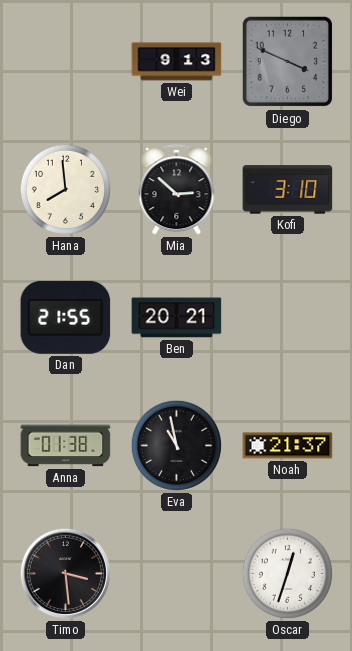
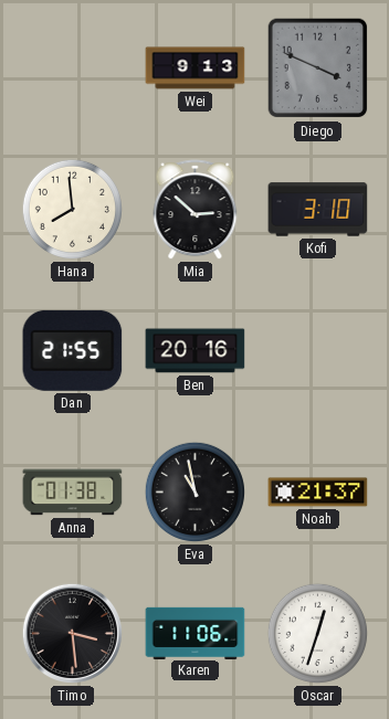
Ben: 20:21 -> 20:16
Karen: none -> 11:06
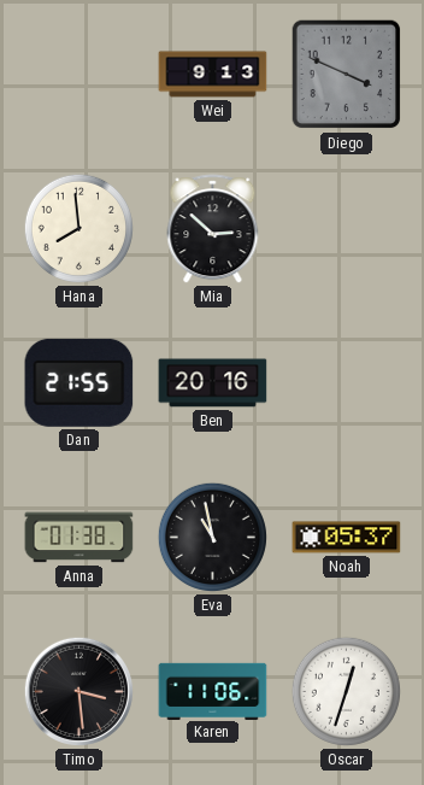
Kofi: 3:10 -> none
Noah: 21:37 -> 05:37
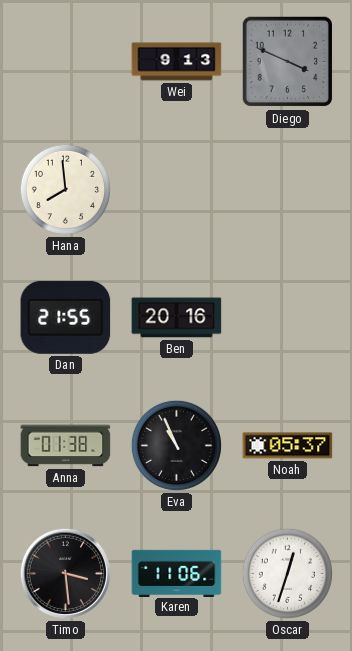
Mia: 2:52 -> none
Eva: 10:58 -> 10:56
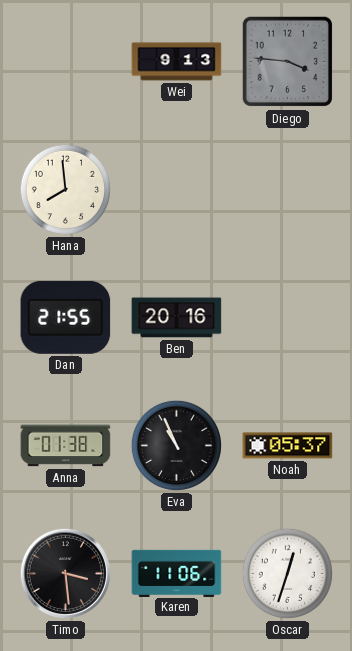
Diego: 3:49 -> 3:46
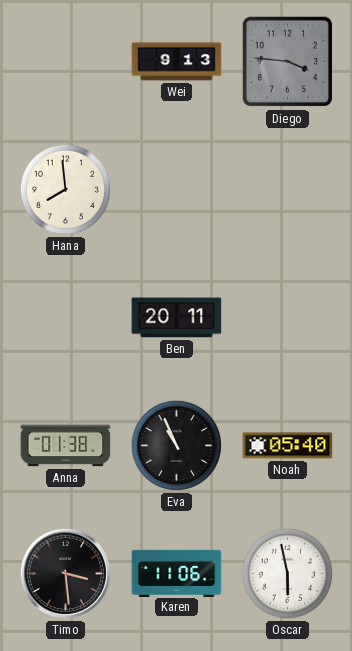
Dan: 21:55 -> none
Ben: 20:16 -> 20:11
Noah: 05:37 -> 05:40
Oscar: 12:33 -> 5:58
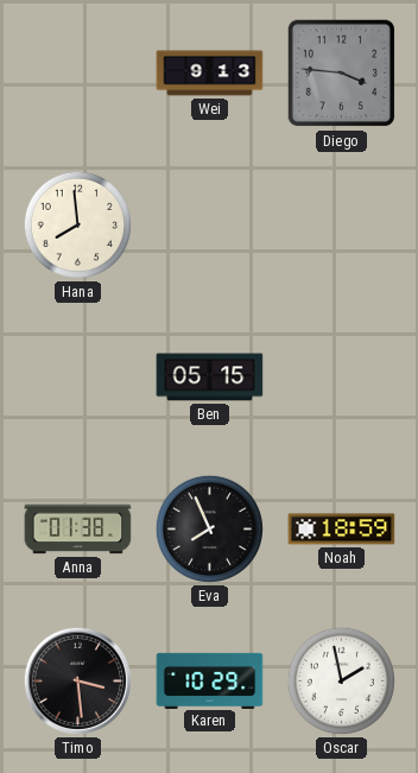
Ben: 20:11 -> 05:15
Eva: 10:56 -> 7:56
Noah: 05:40 -> 18:59
Karen: 11:06 -> 10:29
Oscar: 5:58 -> 1:58
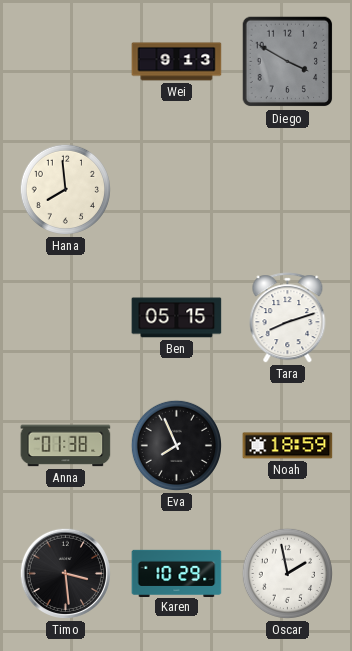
Diego: 3:46 -> 3:50
Tara: none -> 8:12
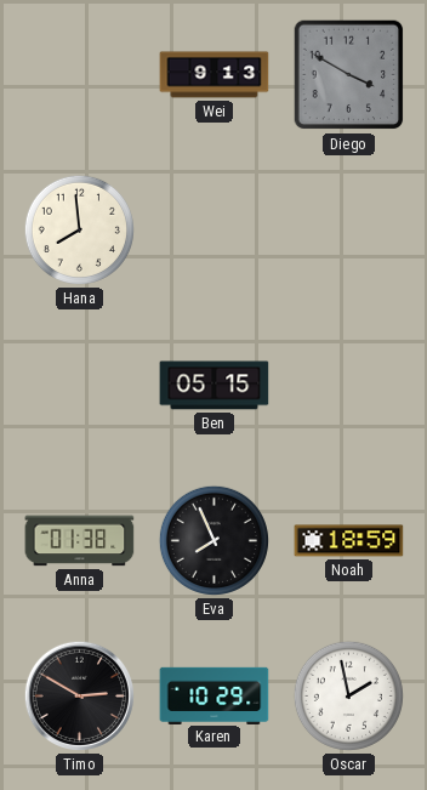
Tara: 8:12 -> none
Timo: 3:29 -> 2:50
